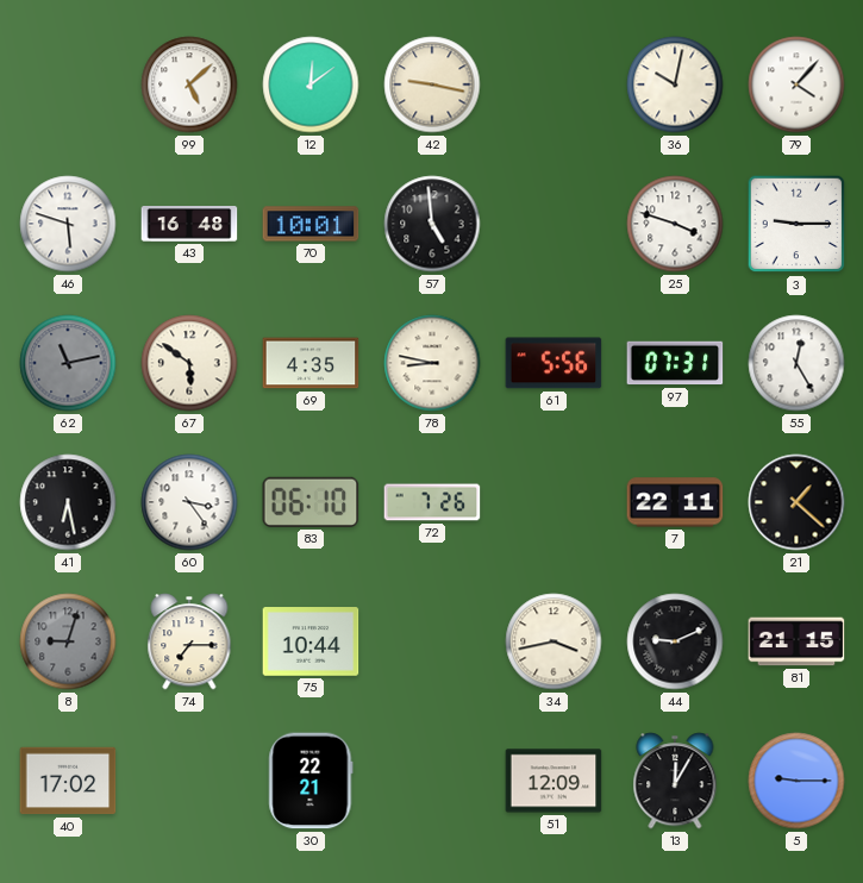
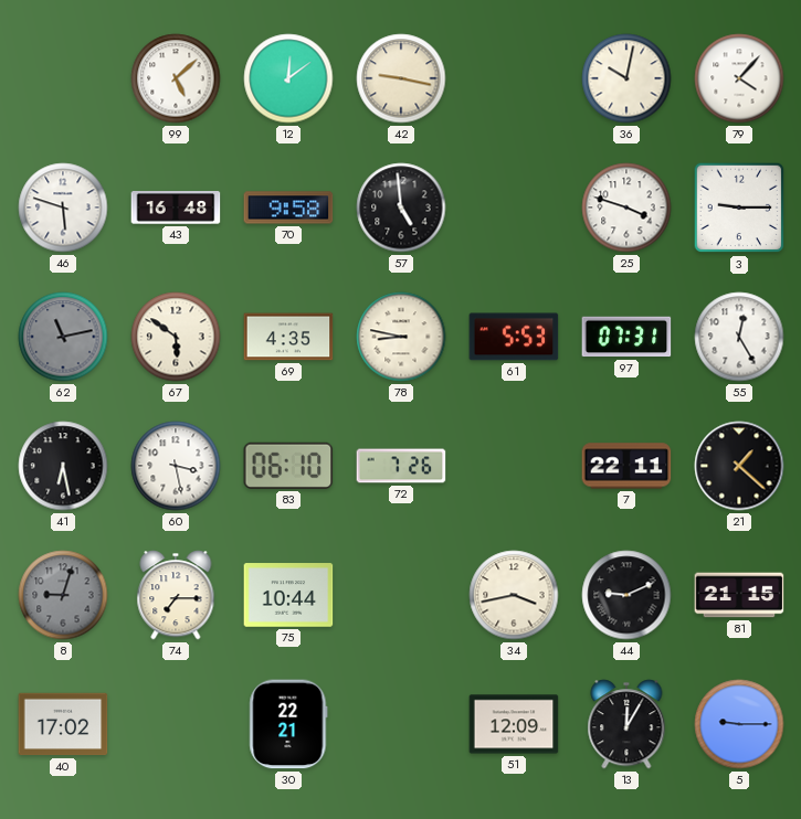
70: 10:01 -> 9:58
61: 5:56 -> 5:53
60: 3:24 -> 3:28
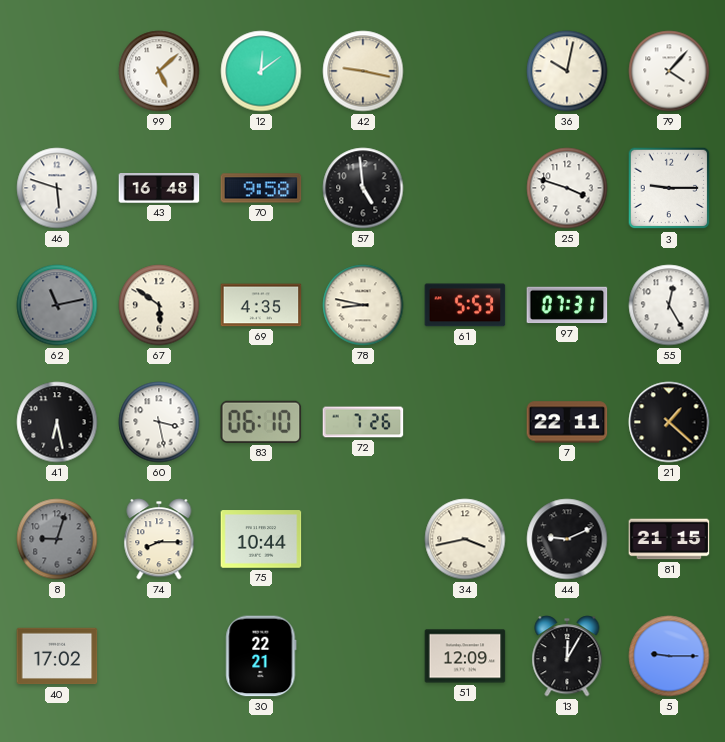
74: 7:15 -> 8:15
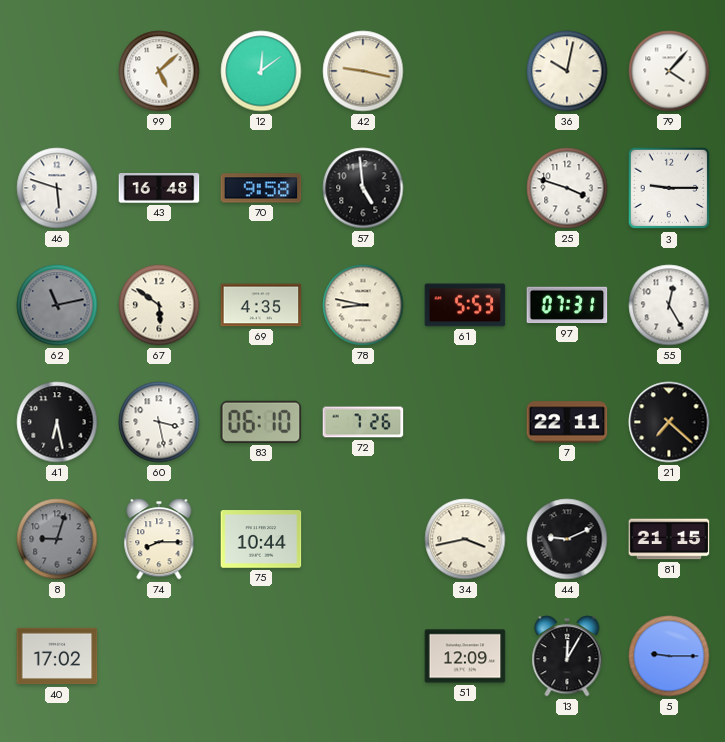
21: 1:22 -> 7:22
30: 22:21 -> none
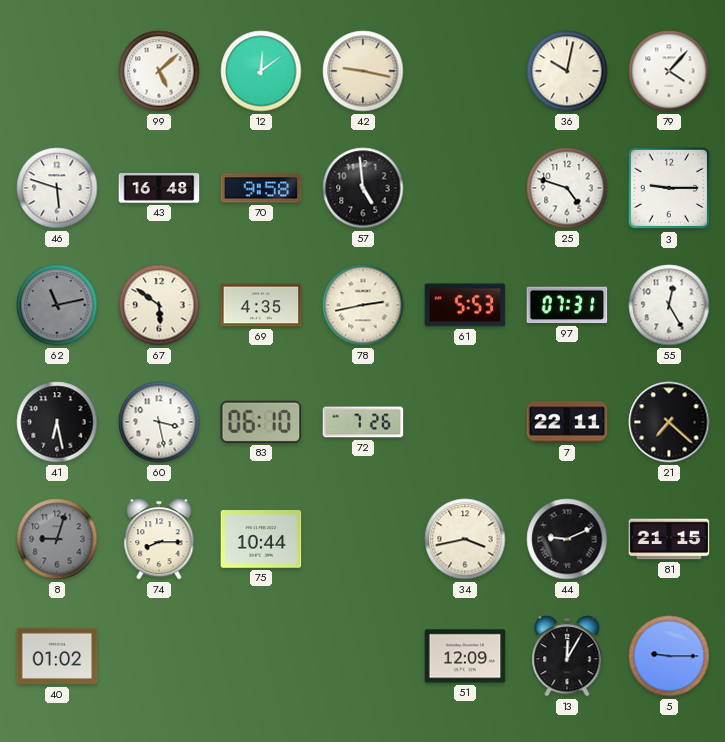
25: 3:48 -> 4:48
78: 8:47 -> 2:43
40: 17:02 -> 01:02
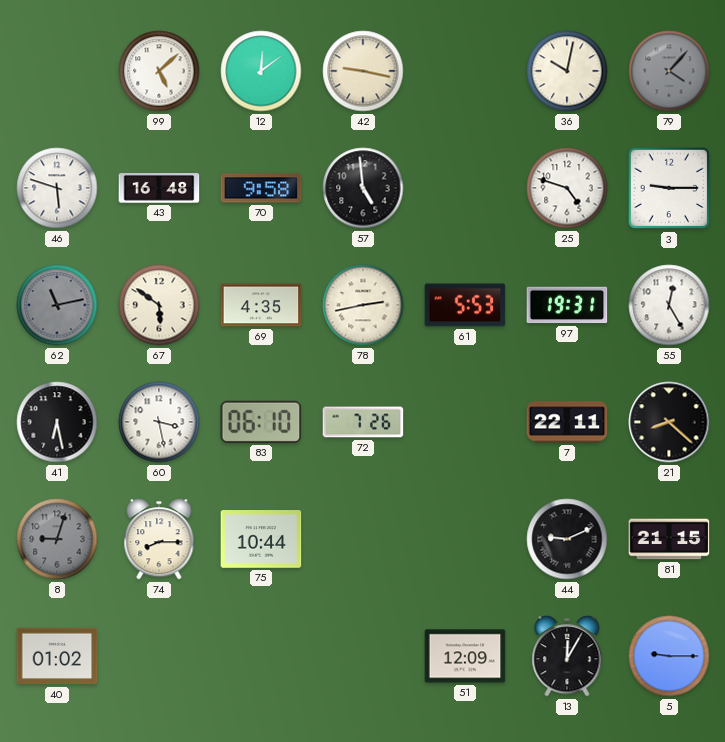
79 dial: white -> grey
97: 07:31 -> 19:31
21: 7:22 -> 8:22
34: 3:43 -> none
